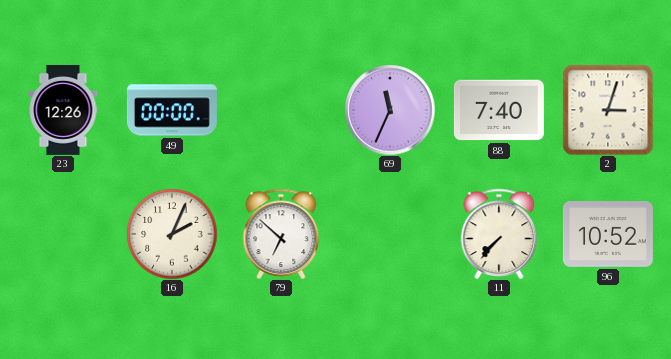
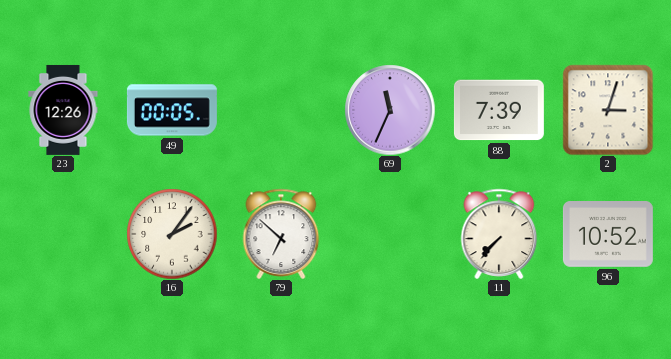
49: 00:00 -> 00:05
88: 7:40 -> 7:39
16: 2:04 -> 2:06
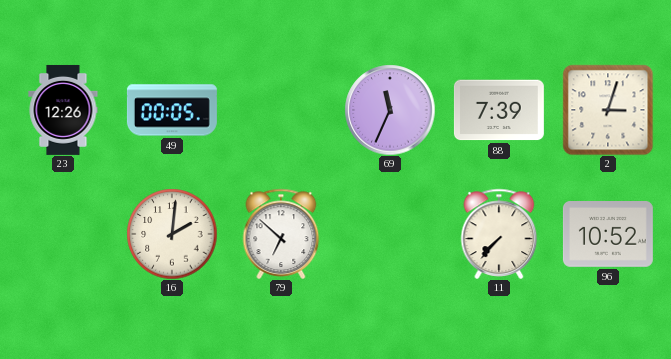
16: 2:06 -> 2:01
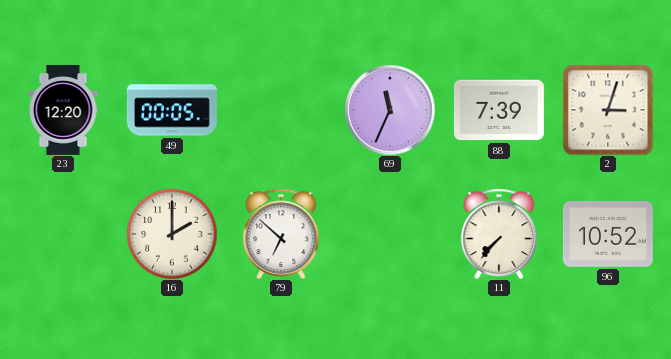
23: 12:26 -> 12:20
16: 2:01 -> 2:00
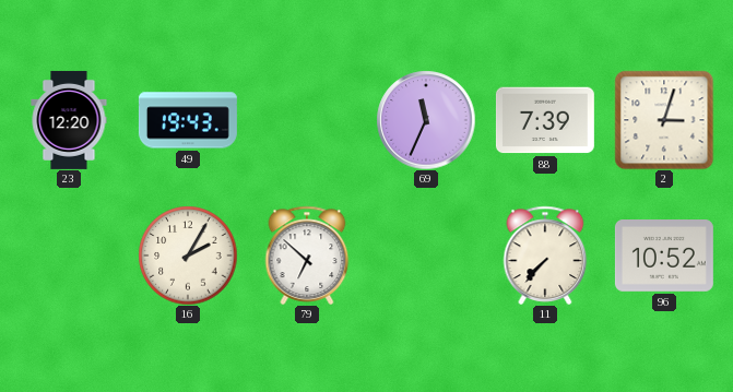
49: 00:05 -> 19:43
16: 2:00 -> 2:05
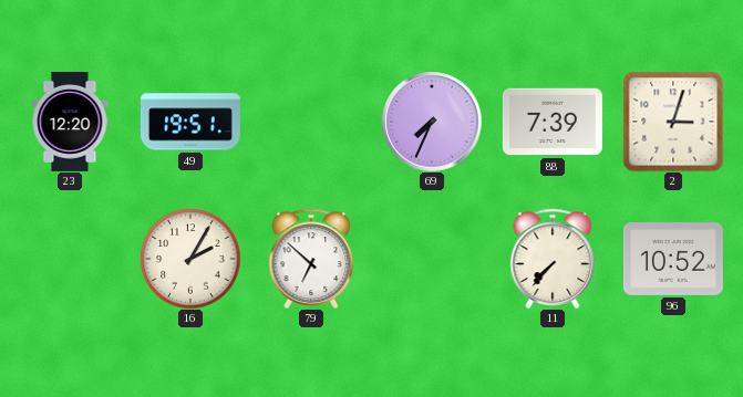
49: 19:43 -> 19:51
69: 11:34 -> 7:34
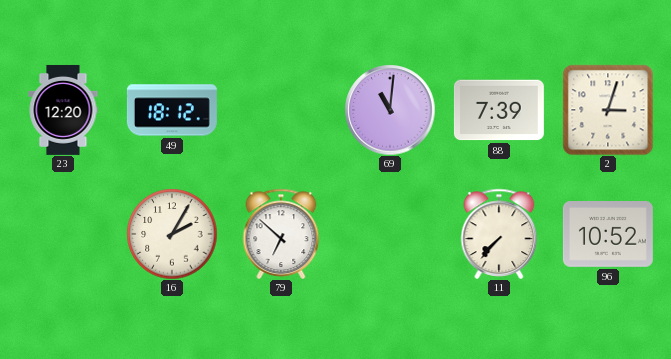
49: 19:51 -> 18:12
69: 7:34 -> 11:01
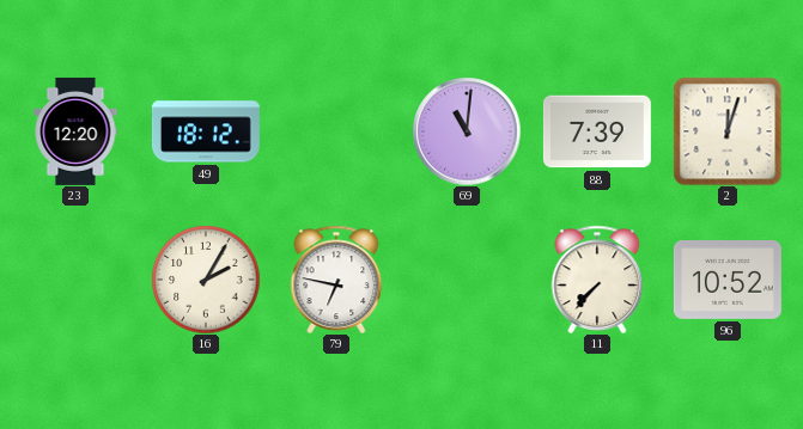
2: 3:03 -> 12:03
79: 6:52 -> 6:47
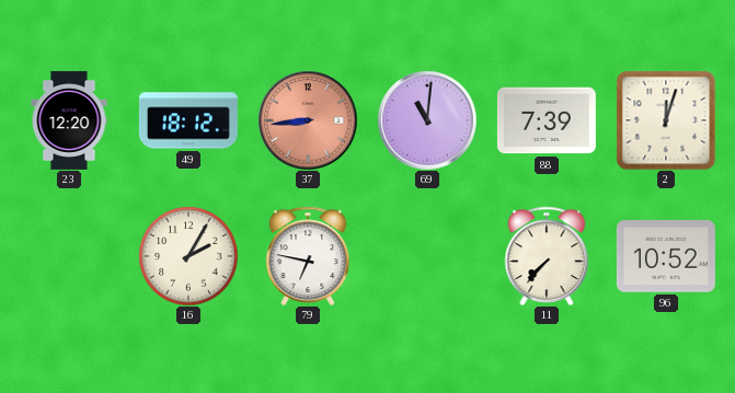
37: none -> 8:44
